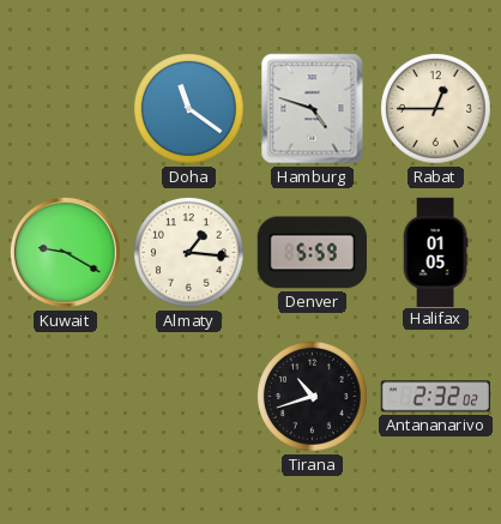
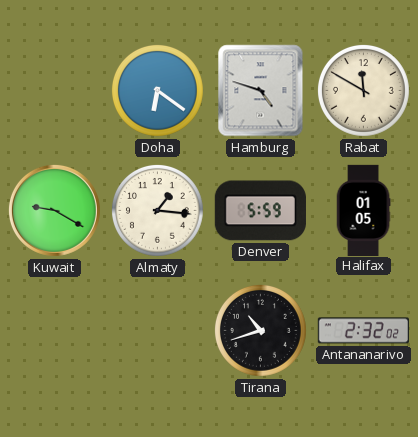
Doha: 11:21 -> 6:21
Rabat: 12:45 -> 11:50
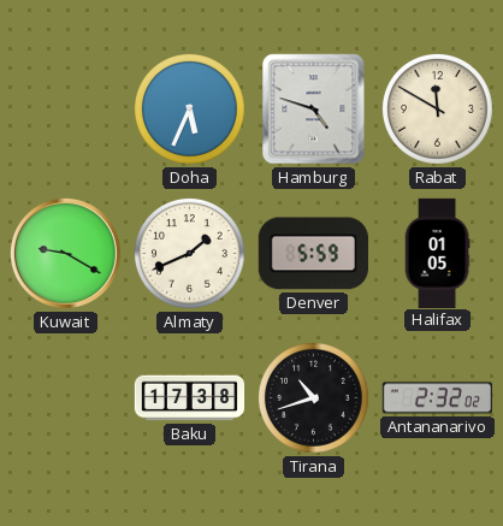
Doha: 6:21 -> 5:34
Almaty: 1:16 -> 1:41
Baku: none -> 17:38
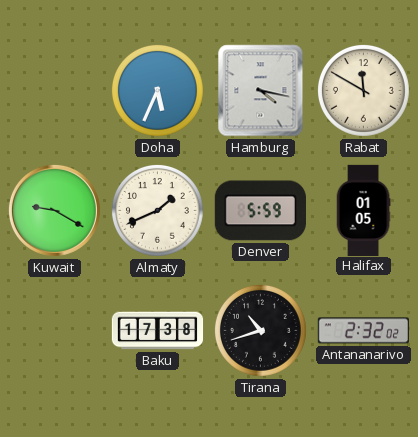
Hamburg: 4:48 -> 4:17
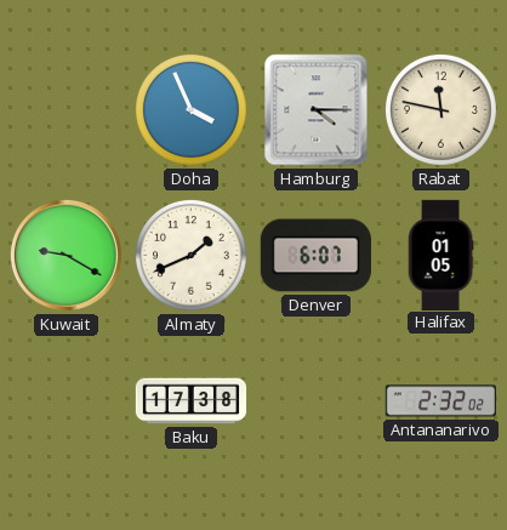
Doha: 5:34 -> 3:56
Hamburg: 4:17 -> 4:15
Rabat: 11:50 -> 11:47
Denver: 5:59 -> 6:07
Tirana: 10:42 -> none
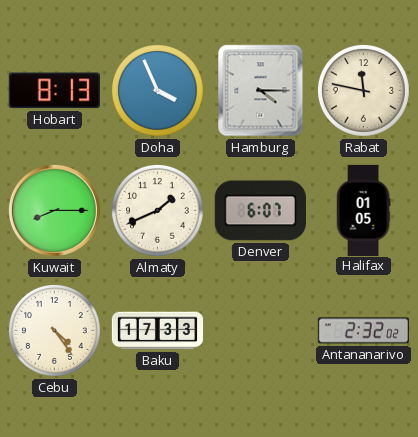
Hobart: none -> 8:13
Kuwait: 9:20 -> 8:15
Cebu: none -> 4:24
Baku: 17:38 -> 17:33
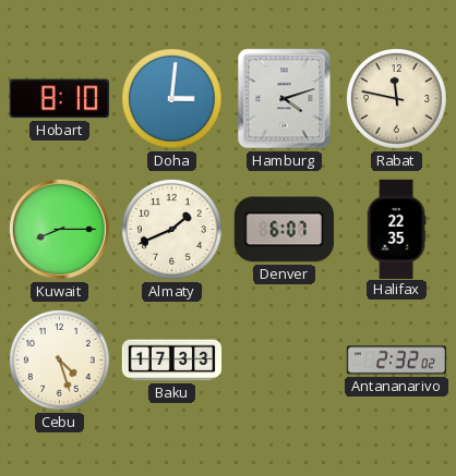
Hobart: 8:13 -> 8:10
Doha: 3:56 -> 3:01
Hamburg: 4:15 -> 4:12
Halifax: 01:05 -> 22:35
Cebu: 4:24 -> 4:27
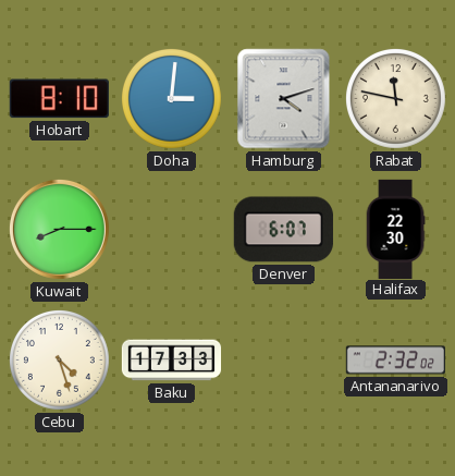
Almaty: 1:41 -> none
Halifax: 22:35 -> 22:30
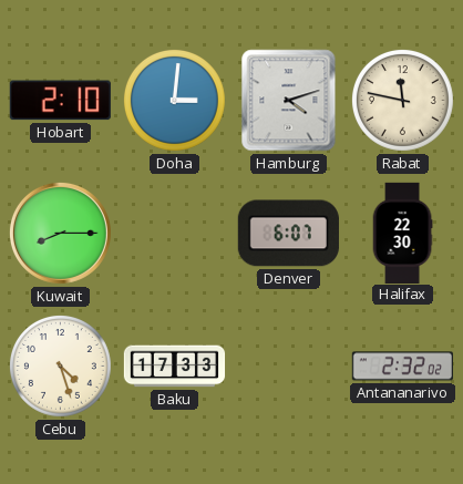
Hobart: 8:10 -> 2:10
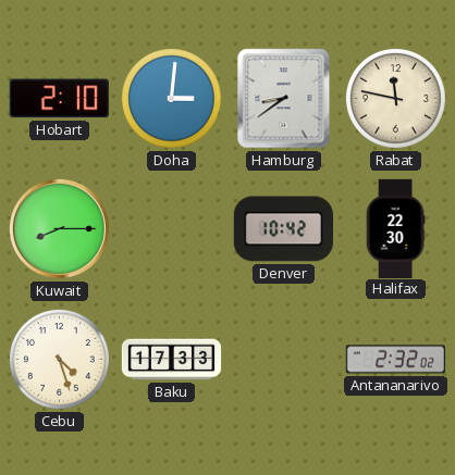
Hamburg: 4:12 -> 8:39
Denver: 6:07 -> 10:42
